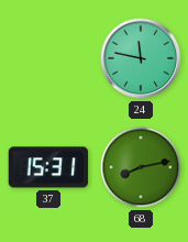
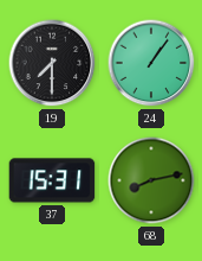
19: none -> 7:30
24: 11:47 -> 1:06
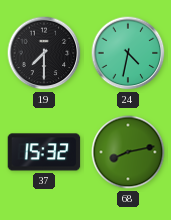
24: 1:06 -> 4:32
37: 15:31 -> 15:32
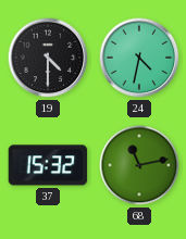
19: 7:30 -> 4:30
68: 8:13 -> 11:13
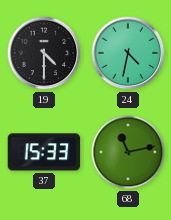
37: 15:32 -> 15:33
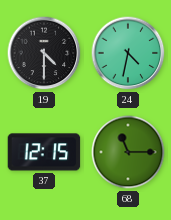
37: 15:33 -> 12:15
68: 11:13 -> 11:15
